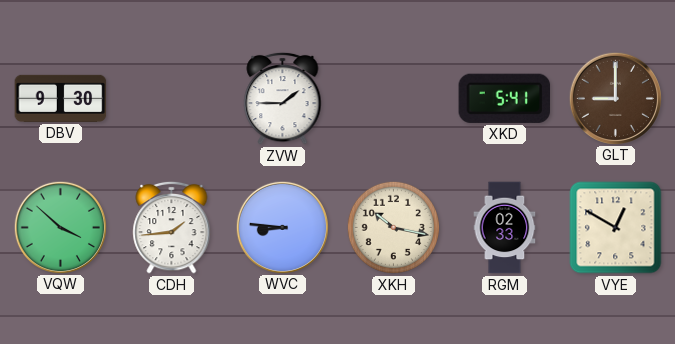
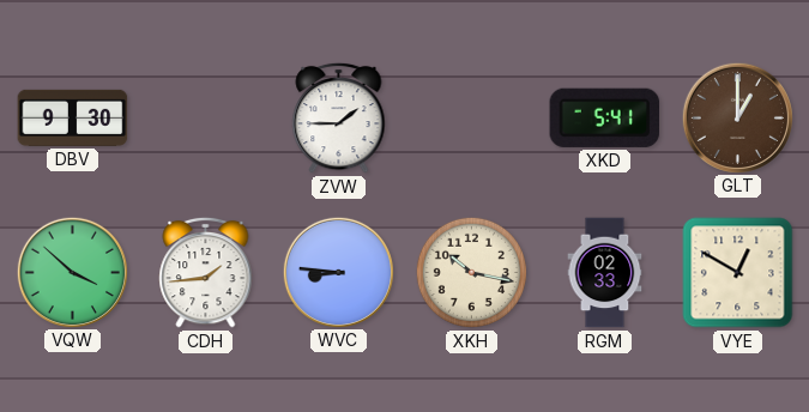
GLT: 9:00 -> 1:00
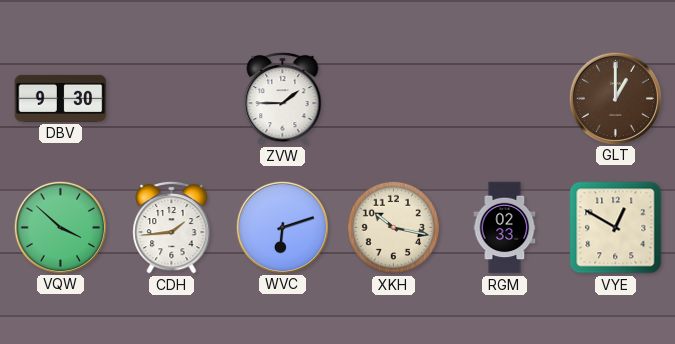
XKD: 5:41 -> none
WVC: 8:46 -> 6:12
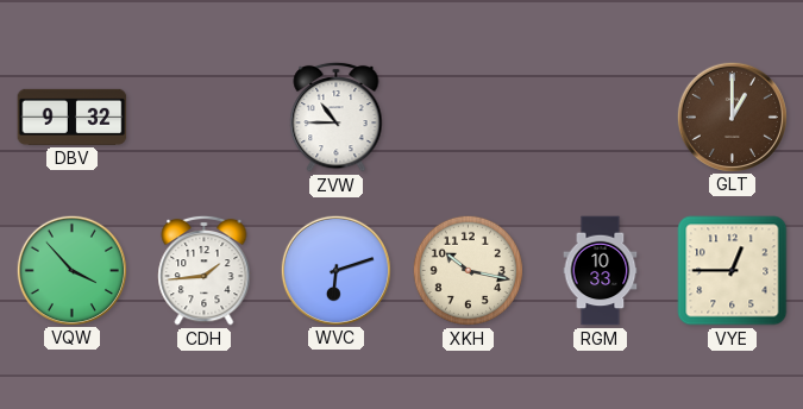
DBV: 9:30 -> 9:32
ZVW: 1:45 -> 10:45
VQW: 3:52 -> 3:53
RGM: 02:33 -> 10:33
VYE: 12:50 -> 12:45
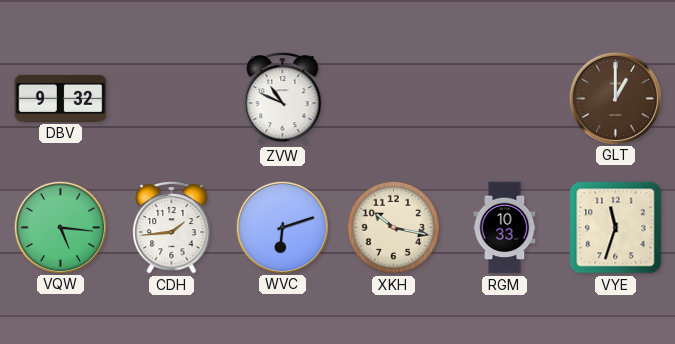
ZVW: 10:45 -> 10:49
VQW: 3:53 -> 5:16
VYE: 12:45 -> 11:33
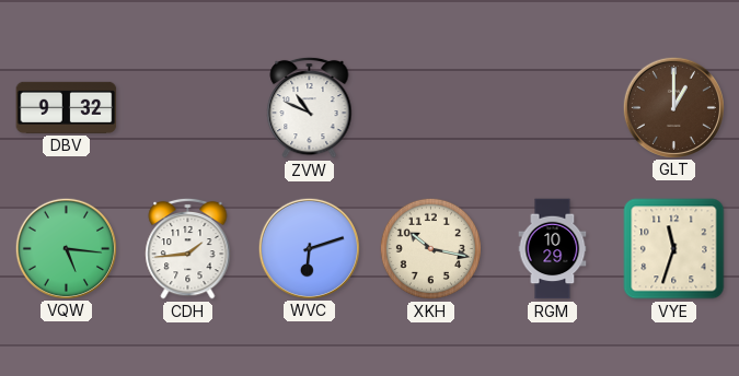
RGM: 10:33 -> 10:29
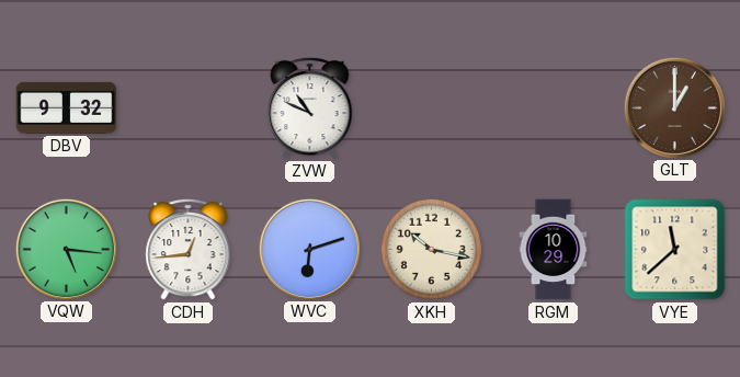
CDH: 1:44 -> 12:44
VYE: 11:33 -> 11:38
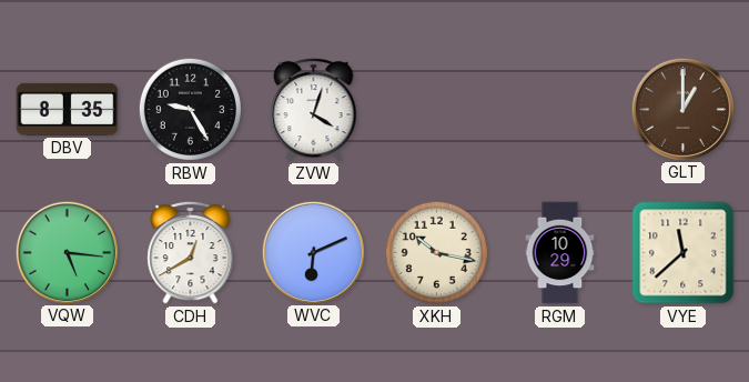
DBV: 9:32 -> 8:35
RBW: none -> 9:25
ZVW: 10:49 -> 4:03
CDH: 12:44 -> 12:40
WVC: 6:12 -> 6:11
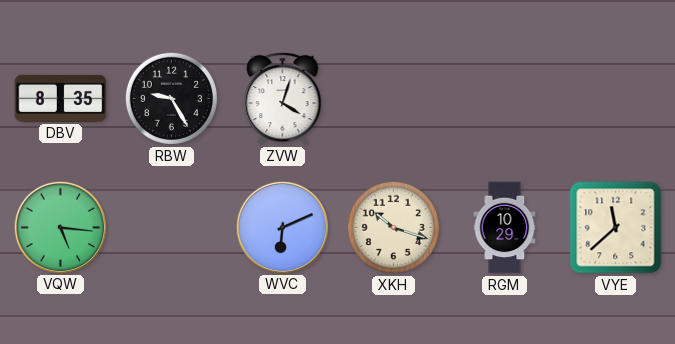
GLT: 1:00 -> none
CDH: 12:40 -> none
XKH: 10:17 -> 10:18
